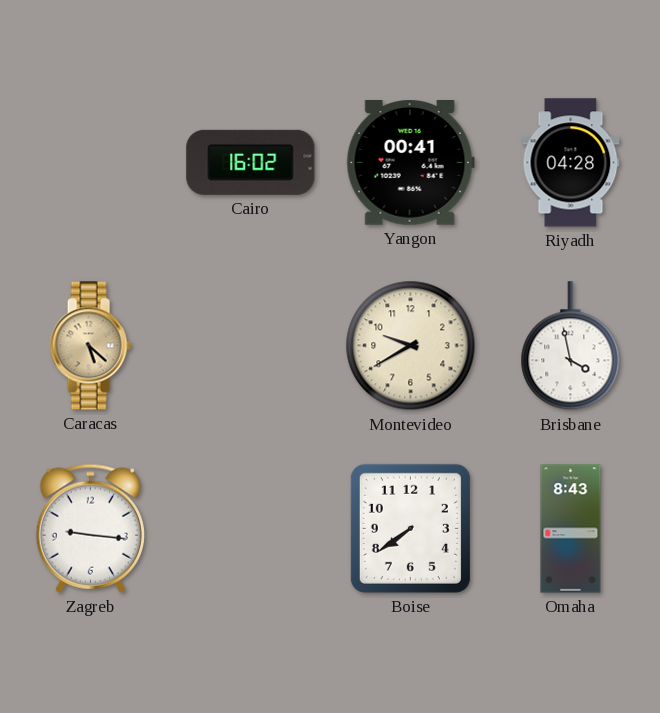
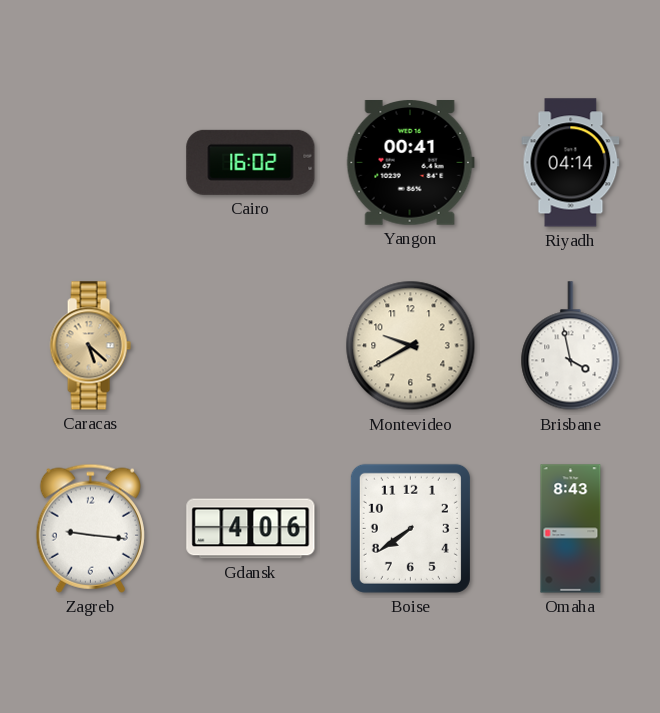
Riyadh: 04:28 -> 04:14
Gdansk: none -> 4:06
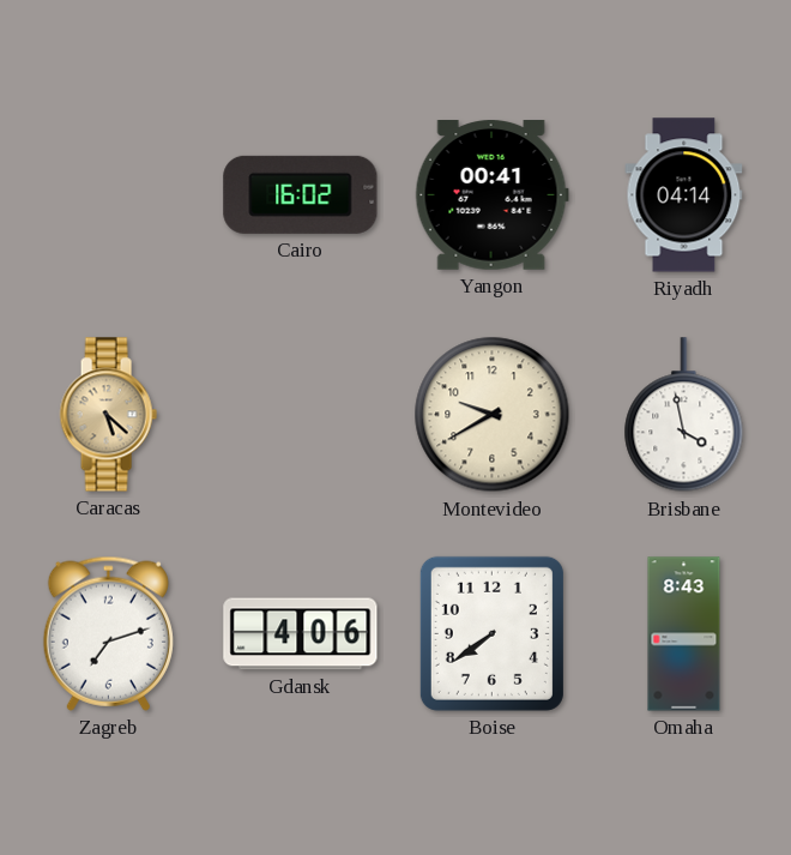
Zagreb: 9:16 -> 7:12
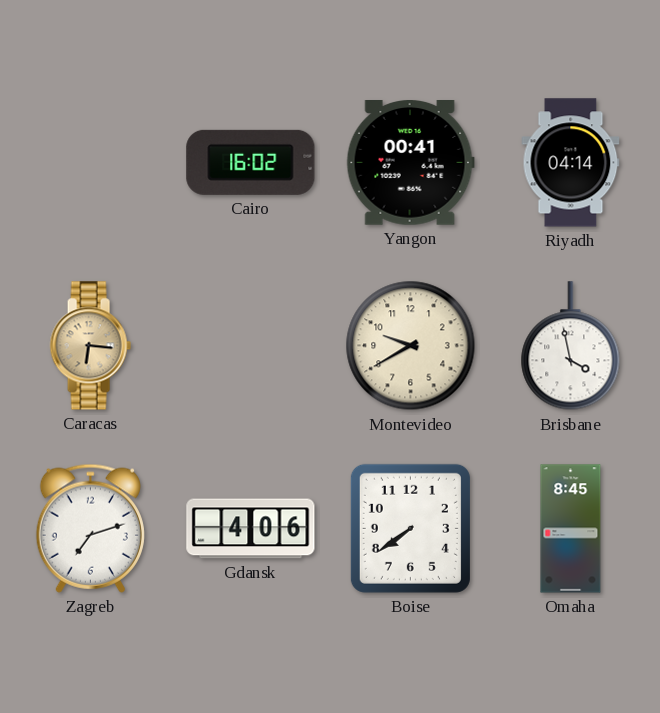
Caracas: 5:22 -> 6:16
Omaha: 8:43 -> 8:45
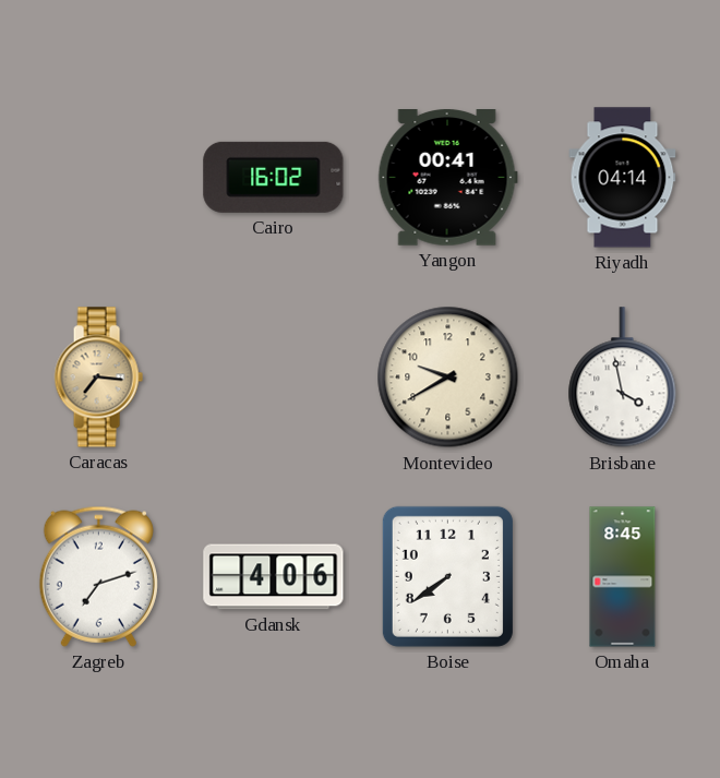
Caracas: 6:16 -> 7:16
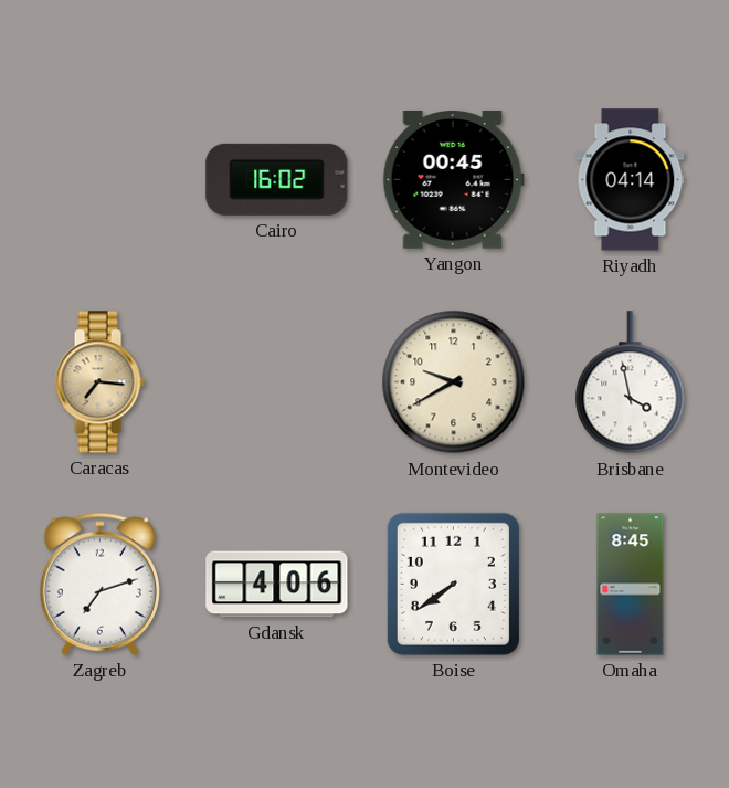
Yangon: 00:41 -> 00:45
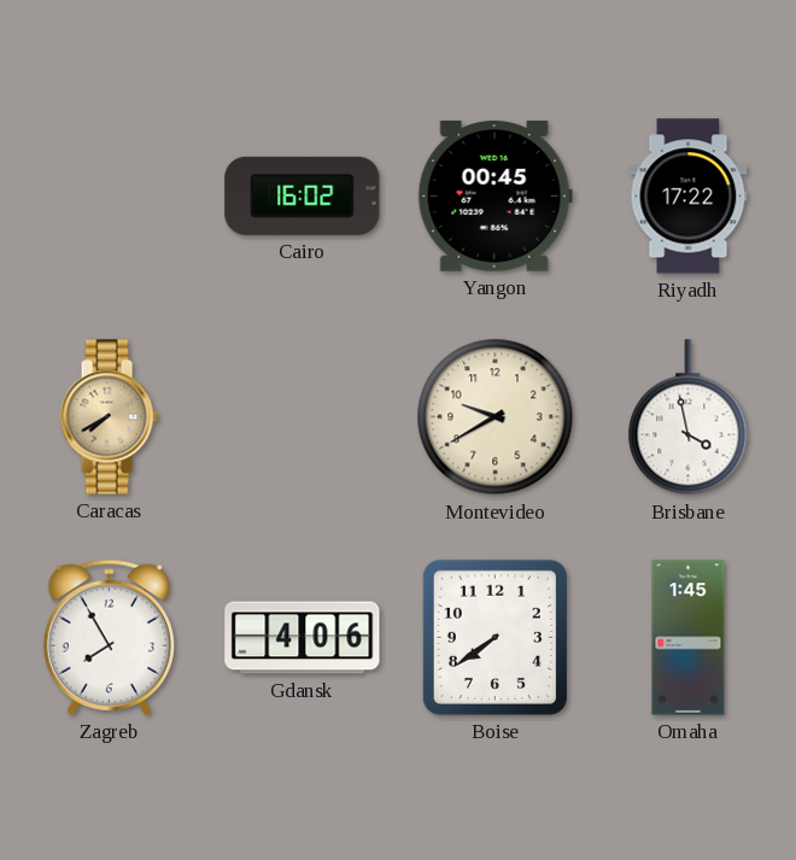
Riyadh: 04:14 -> 17:22
Caracas: 7:16 -> 7:40
Zagreb: 7:12 -> 7:55
Omaha: 8:45 -> 1:45
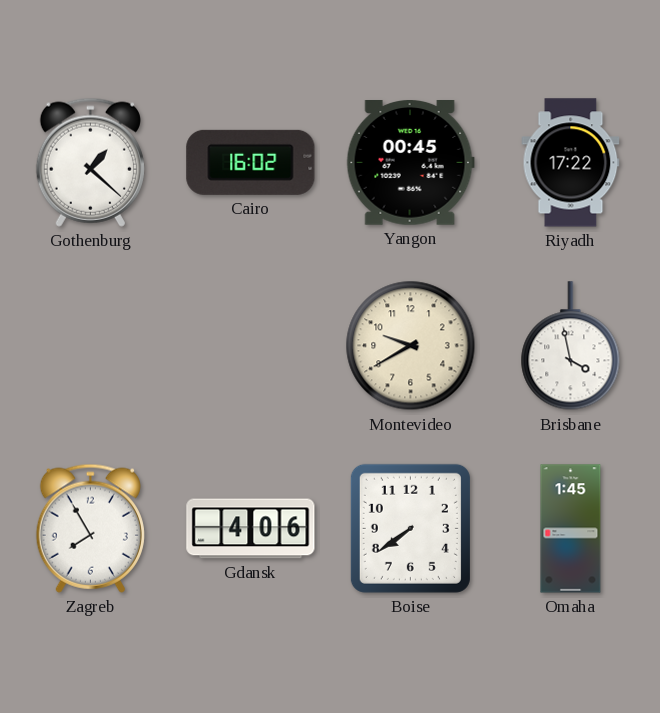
Gothenburg: none -> 1:22
Caracas: 7:40 -> none
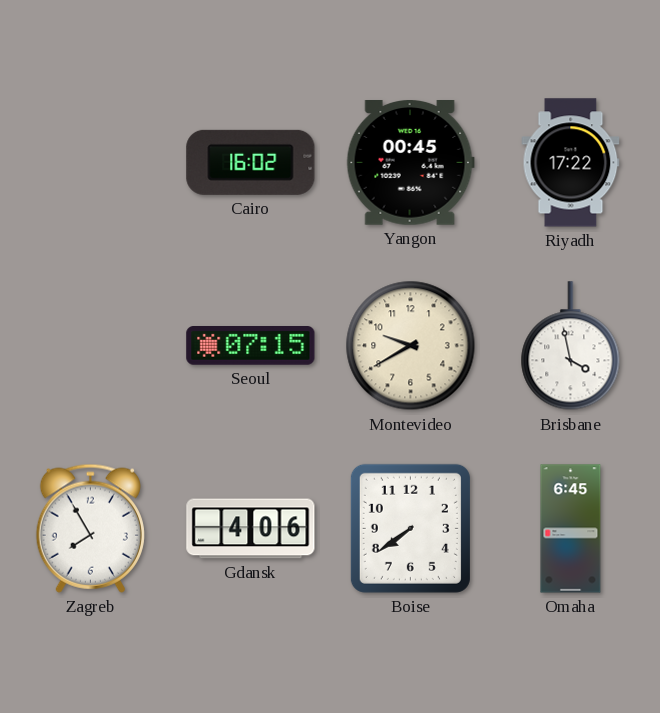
Gothenburg: 1:22 -> none
Seoul: none -> 07:15
Omaha: 1:45 -> 6:45
